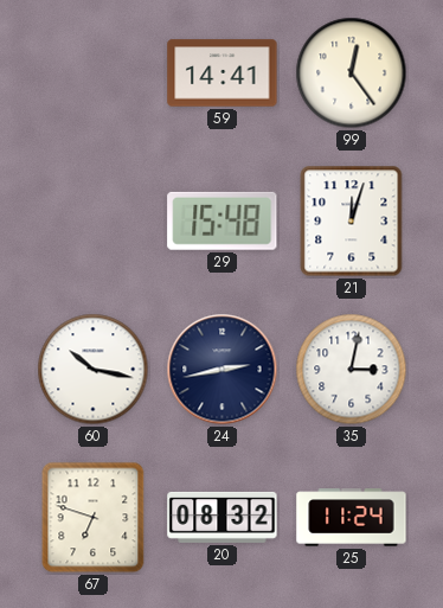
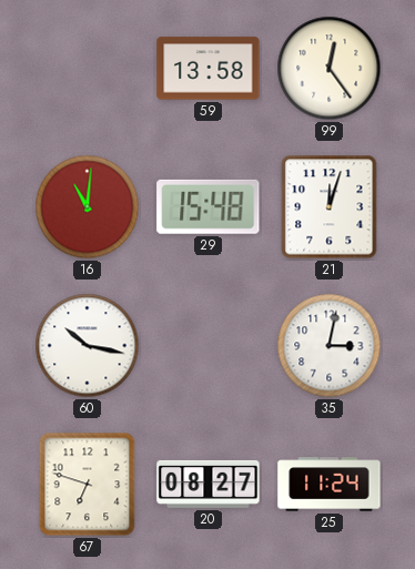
59: 14:41 -> 13:58
16: none -> 11:01
24: 2:43 -> none
20: 08:32 -> 08:27
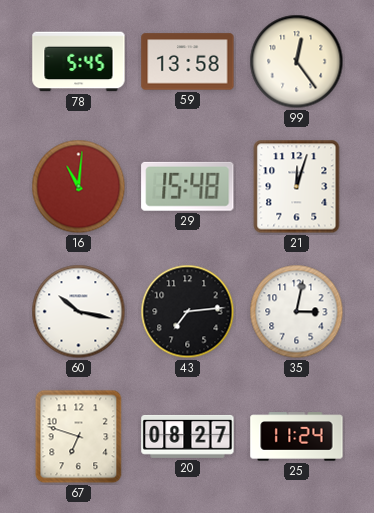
78: none -> 5:45
43: none -> 7:14
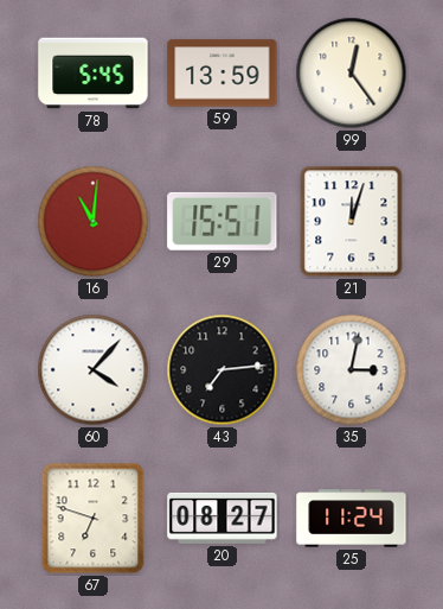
59: 13:58 -> 13:59
29: 15:48 -> 15:51
60: 10:17 -> 4:07
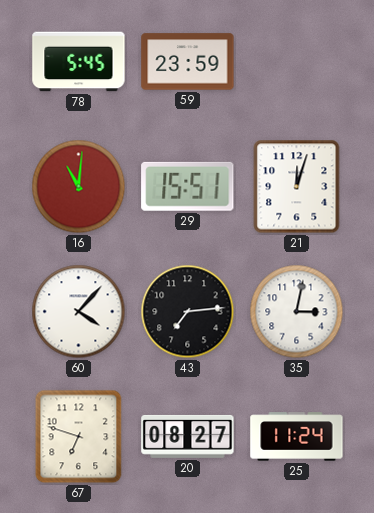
59: 13:59 -> 23:59
99: 12:24 -> none
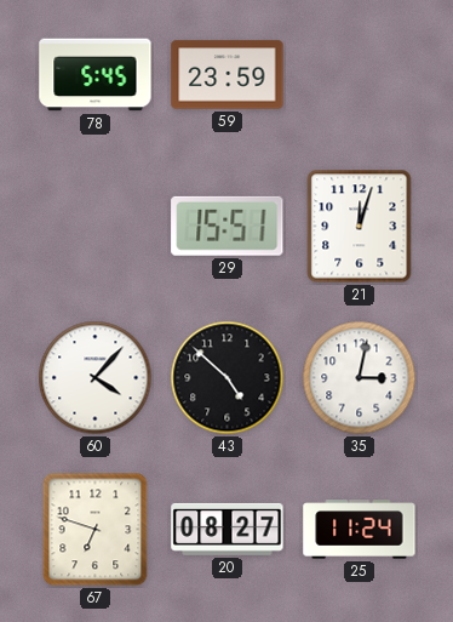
16: 11:01 -> none
43: 7:14 -> 4:52
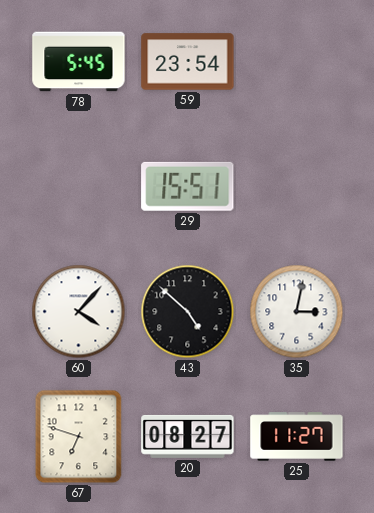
59: 23:59 -> 23:54
21: 12:03 -> none
25: 11:24 -> 11:27
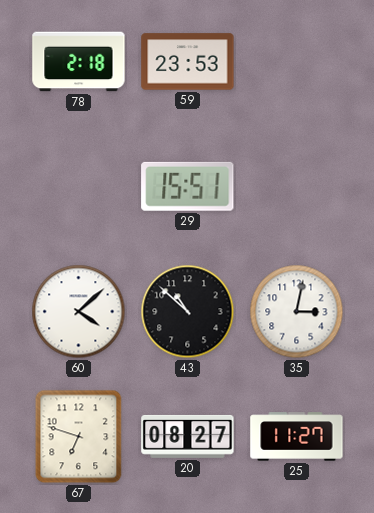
78: 5:45 -> 2:18
59: 23:54 -> 23:53
60: 4:07 -> 4:08
43: 4:52 -> 10:52
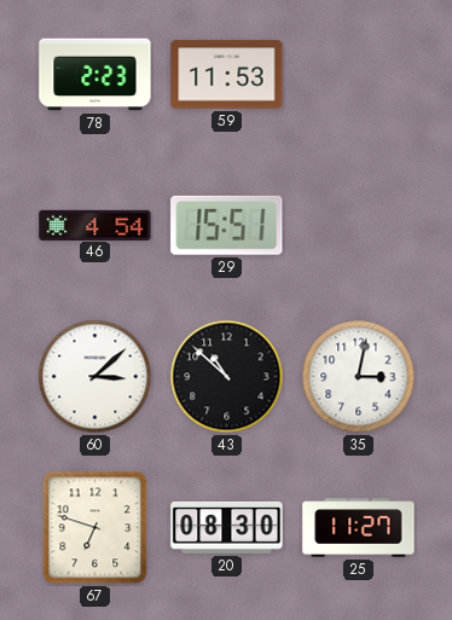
78: 2:18 -> 2:23
59: 23:53 -> 11:53
46: none -> 4:54
60: 4:08 -> 3:08
20: 08:27 -> 08:30
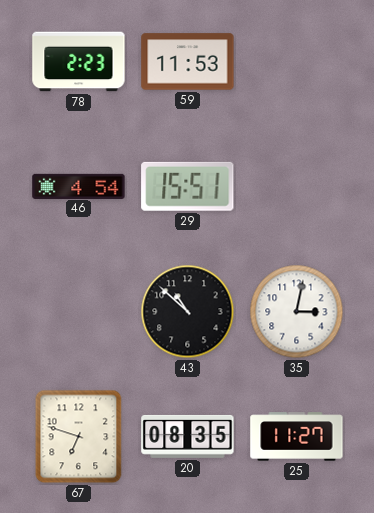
60: 3:08 -> none
20: 08:30 -> 08:35
